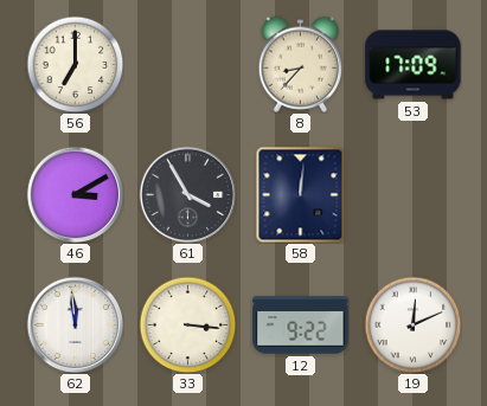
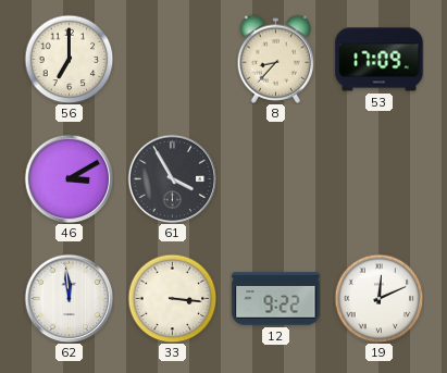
58: 12:01 -> none
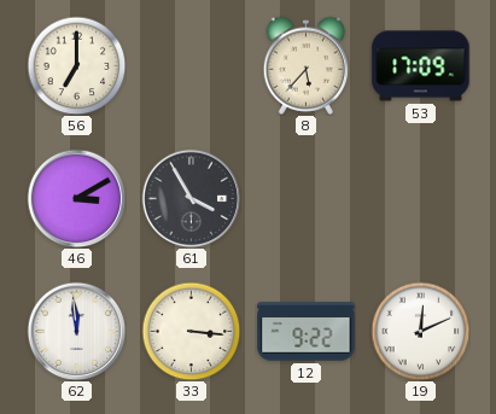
8: 8:37 -> 5:37
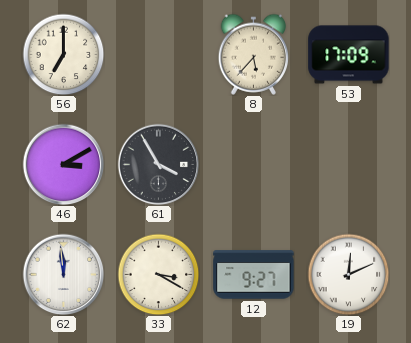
33: 3:16 -> 3:20
12: 9:22 -> 9:27
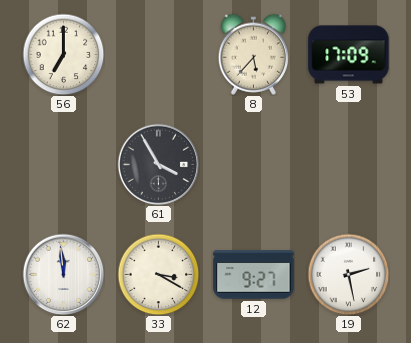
46: 3:10 -> none
19: 12:11 -> 2:28
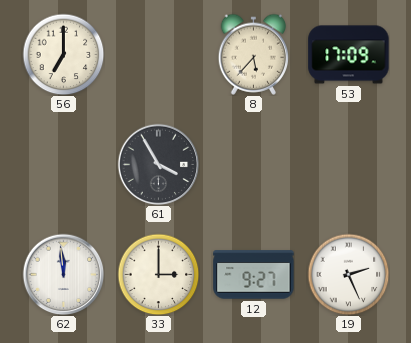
33: 3:20 -> 3:00
19: 2:28 -> 2:26
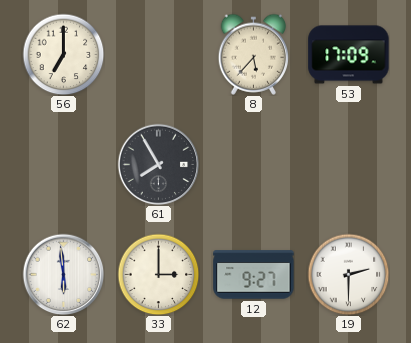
61: 3:55 -> 7:55
62: 11:59 -> 5:59
19: 2:26 -> 2:30
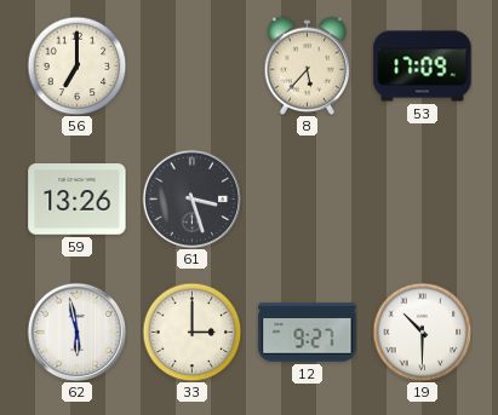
59: none -> 13:26
61: 7:55 -> 3:27
62: 5:59 -> 5:58
19: 2:30 -> 10:30
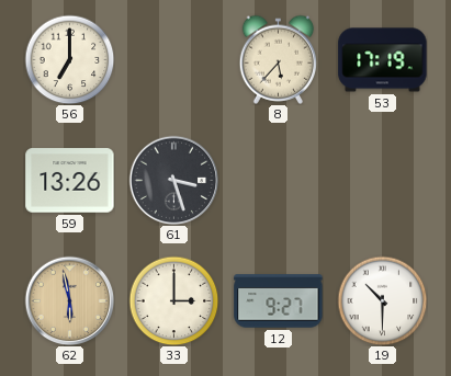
53: 17:09 -> 17:19
62 dial: white -> champagne
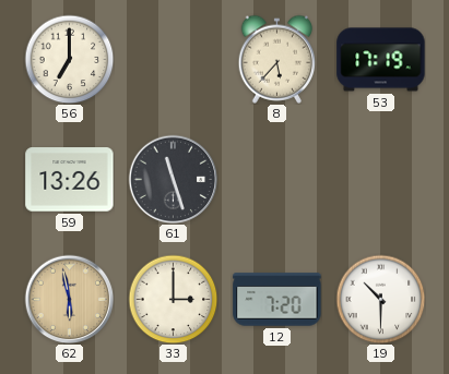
61: 3:27 -> 11:27
12: 9:27 -> 7:20
